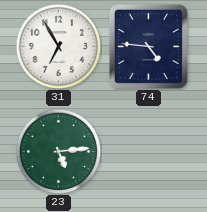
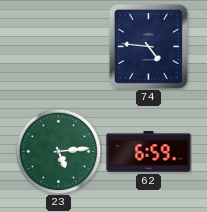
31: 6:55 -> none
62: none -> 6:59
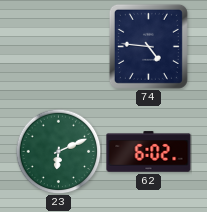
23: 5:14 -> 6:11
62: 6:59 -> 6:02
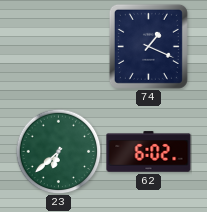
74: 4:46 -> 1:19
23: 6:11 -> 6:38
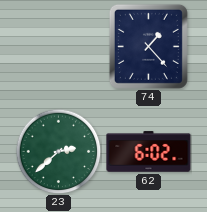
74: 1:19 -> 1:23
23: 6:38 -> 2:38
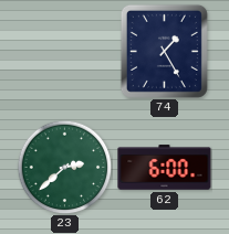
74: 1:23 -> 1:25
62: 6:02 -> 6:00
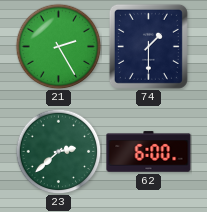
21: none -> 2:25
74: 1:25 -> 1:30
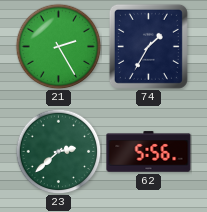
74: 1:30 -> 1:35
62: 6:00 -> 5:56
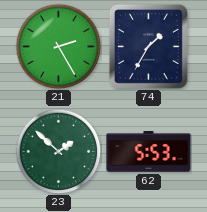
23: 2:38 -> 1:52
62: 5:56 -> 5:53
